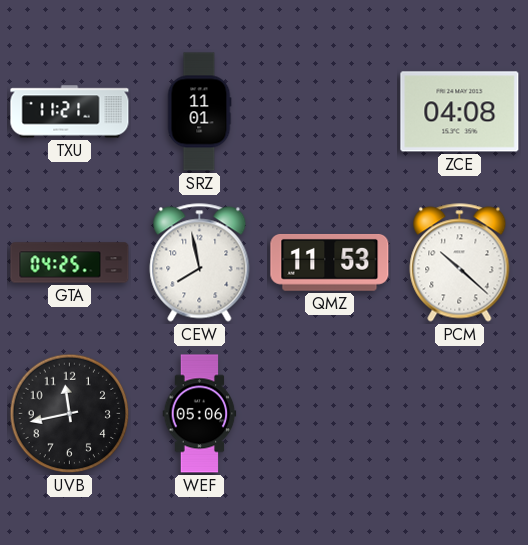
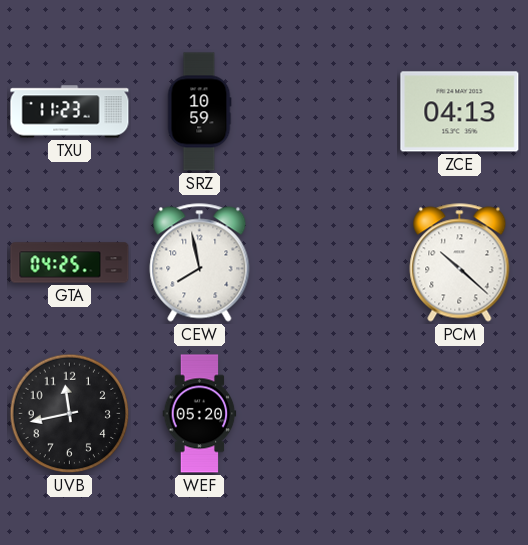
TXU: 11:21 -> 11:23
SRZ: 11:01 -> 10:59
ZCE: 04:08 -> 04:13
QMZ: 11:53 -> none
WEF: 05:06 -> 05:20
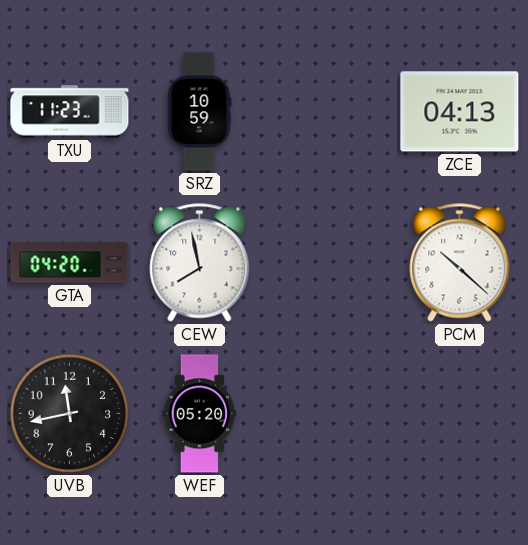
GTA: 04:25 -> 04:20
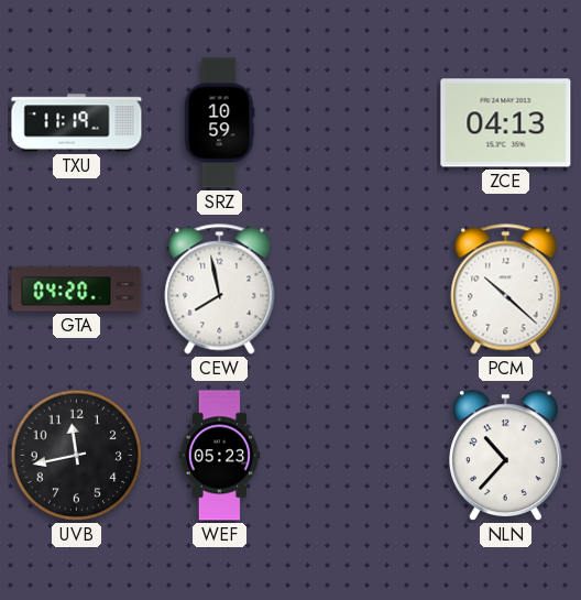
TXU: 11:23 -> 11:19
WEF: 05:20 -> 05:23
NLN: none -> 10:37
